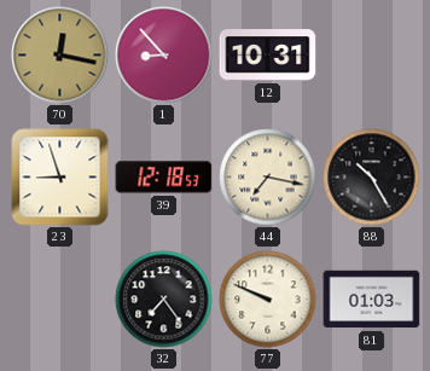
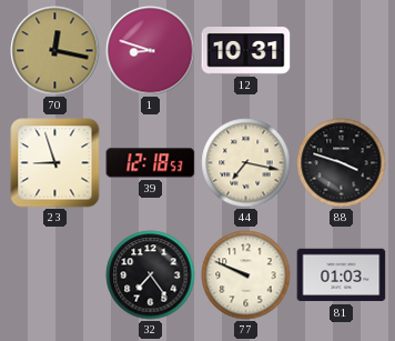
1: 8:53 -> 8:48
88: 10:25 -> 3:48
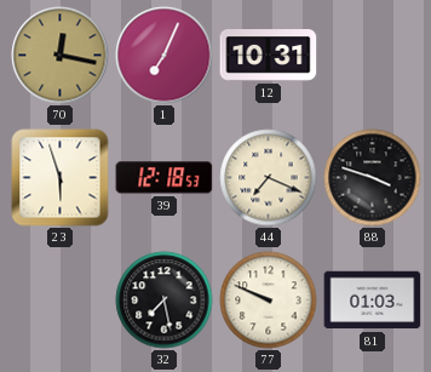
1: 8:48 -> 7:04
23: 8:57 -> 5:57
44: 7:17 -> 7:19
32: 7:24 -> 7:28
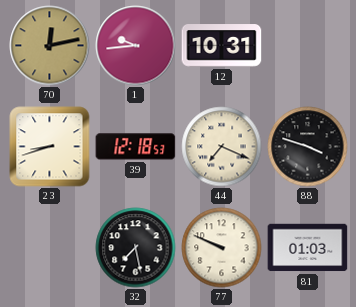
70: 12:17 -> 12:13
1: 7:04 -> 9:44
23: 5:57 -> 8:42
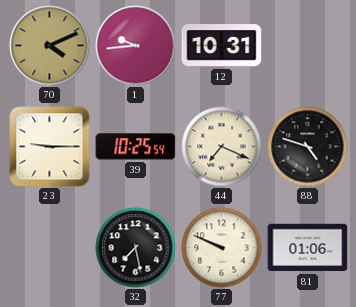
70: 12:13 -> 4:11
23: 8:42 -> 9:15
39: 12:18 -> 10:25
88: 3:48 -> 4:48
81: 01:03 -> 01:06
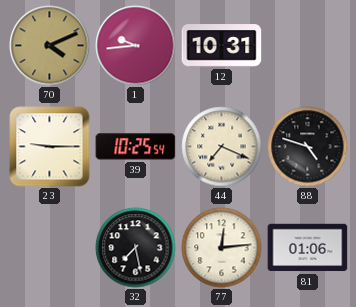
77: 9:49 -> 12:14
